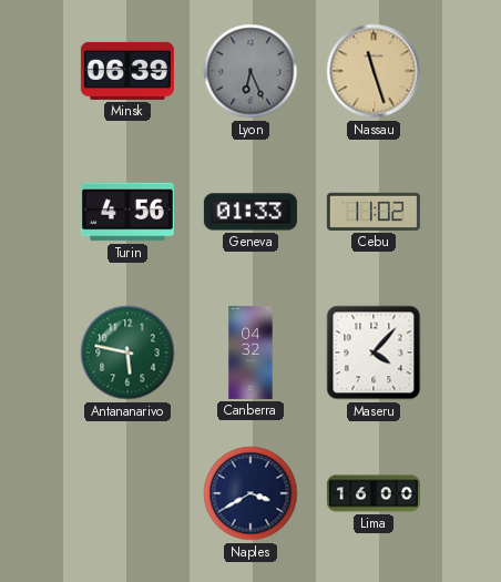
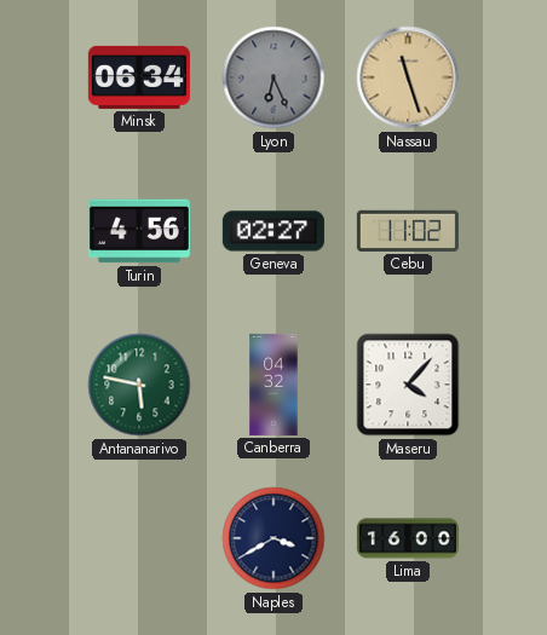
Minsk: 06:39 -> 06:34
Geneva: 01:33 -> 02:27
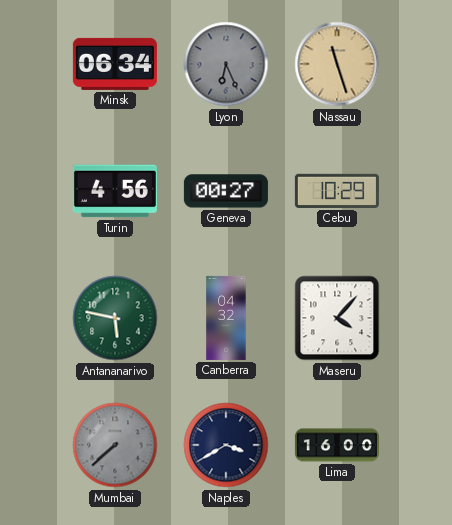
Geneva: 02:27 -> 00:27
Cebu: 11:02 -> 10:29
Mumbai: none -> 7:38
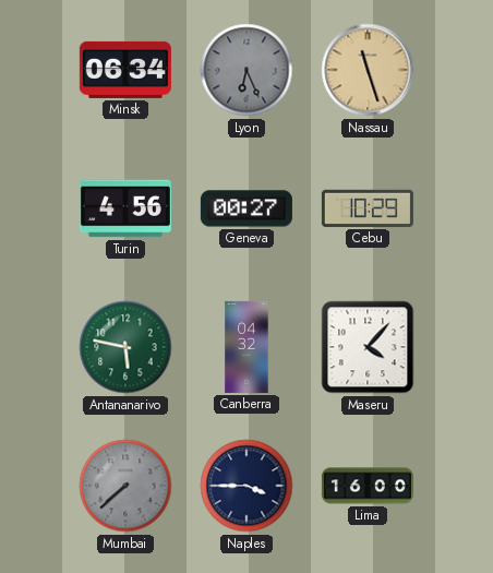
Naples: 3:40 -> 3:45
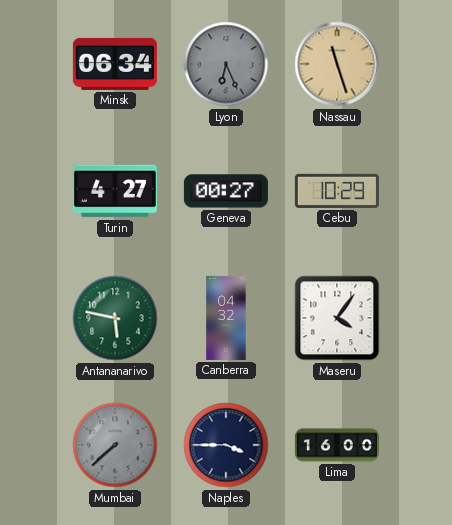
Turin: 4:56 -> 4:27
Maseru: 4:07 -> 4:06
